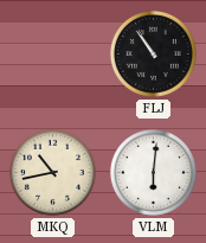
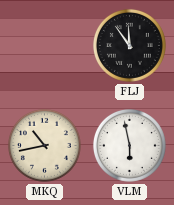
FLJ: 10:54 -> 11:54
VLM: 6:01 -> 5:58
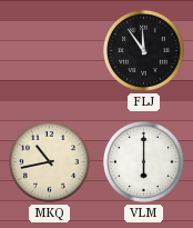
VLM: 5:58 -> 6:00
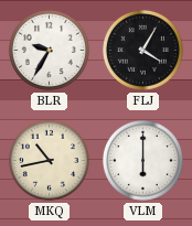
BLR: none -> 9:35
FLJ: 11:54 -> 4:05
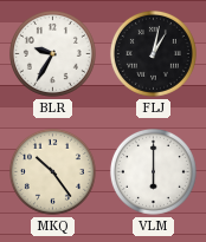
FLJ: 4:05 -> 1:02
MKQ: 10:43 -> 10:24
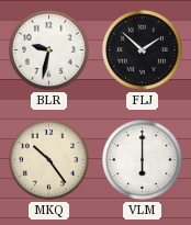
BLR: 9:35 -> 9:32
FLJ: 1:02 -> 1:52
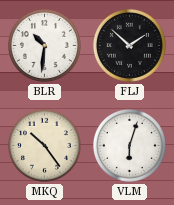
BLR: 9:32 -> 10:31
VLM: 6:00 -> 6:03
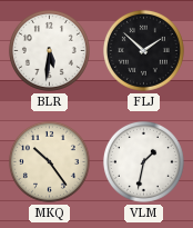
BLR: 10:31 -> 5:31
VLM: 6:03 -> 1:32
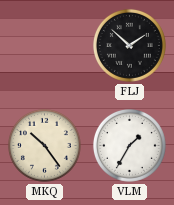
BLR: 5:31 -> none
VLM: 1:32 -> 1:35
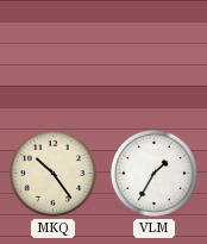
FLJ: 1:52 -> none
